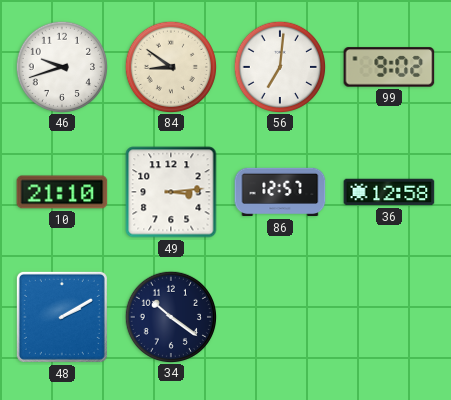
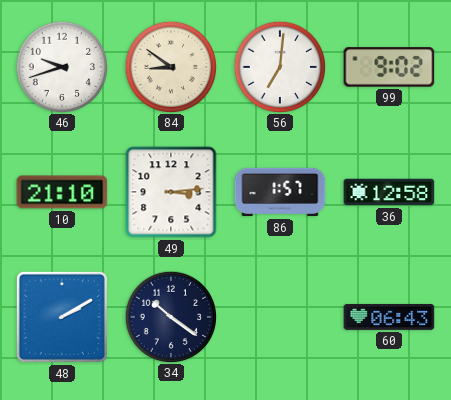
86: 12:57 -> 1:57
60: none -> 06:43
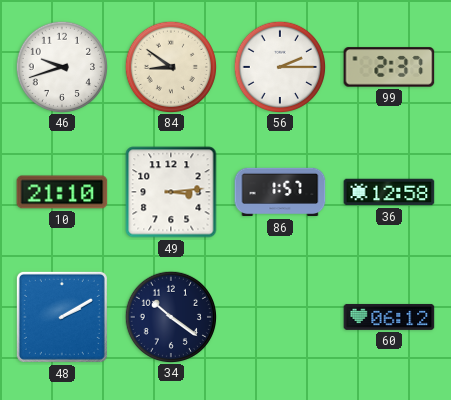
56: 7:01 -> 2:15
99: 9:02 -> 2:37
60: 06:43 -> 06:12
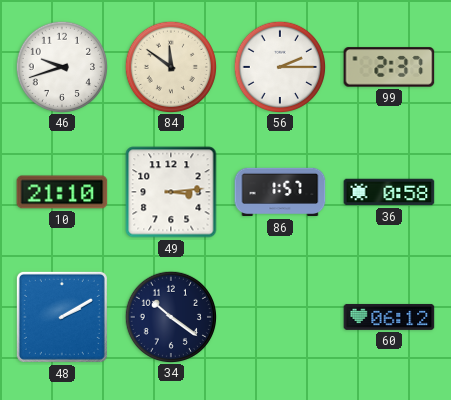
84: 8:51 -> 11:51
36: 12:58 -> 0:58
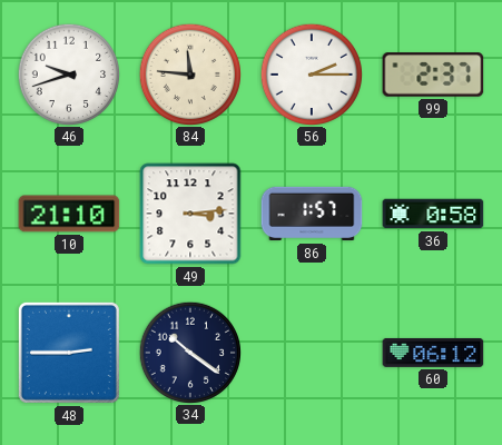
84: 11:51 -> 11:46
48: 2:10 -> 2:45
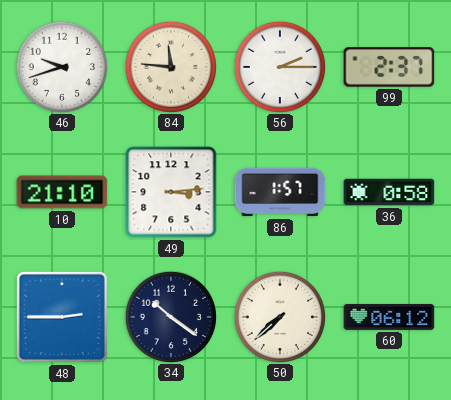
50: none -> 7:38
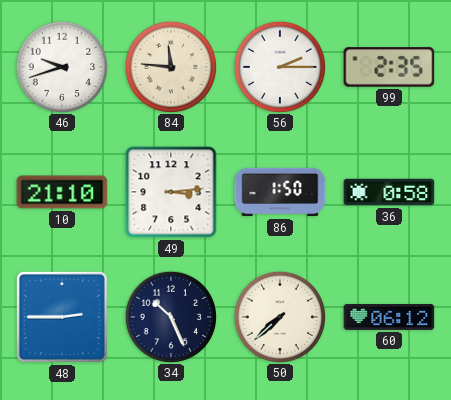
99: 2:37 -> 2:35
86: 1:57 -> 1:50
34: 10:21 -> 10:26
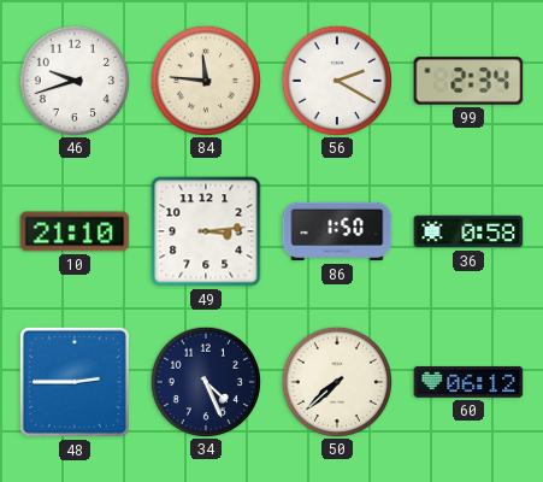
56: 2:15 -> 2:20
99: 2:35 -> 2:34
34: 10:26 -> 4:26
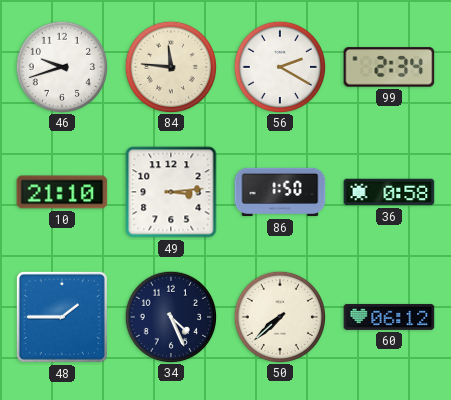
48: 2:45 -> 1:45
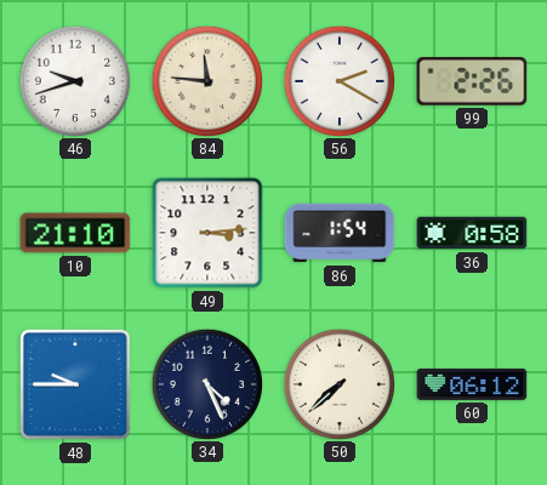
99: 2:34 -> 2:26
86: 1:50 -> 1:54
48: 1:45 -> 9:45
